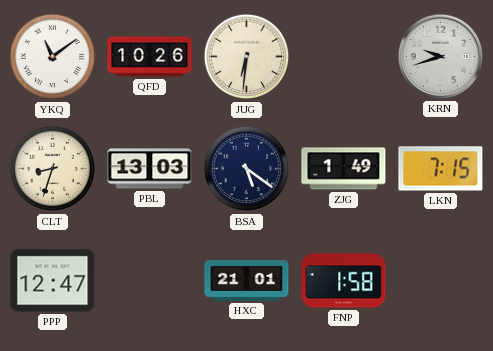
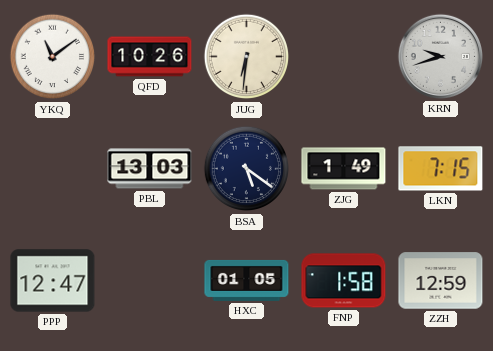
CLT: 8:33 -> none
HXC: 21:01 -> 01:05
ZZH: none -> 12:59
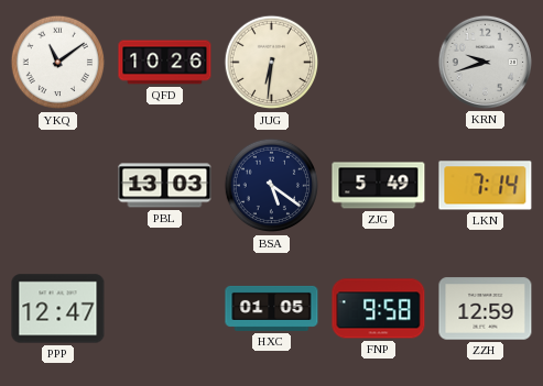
ZJG: 1:49 -> 5:49
LKN: 7:15 -> 7:14
FNP: 1:58 -> 9:58
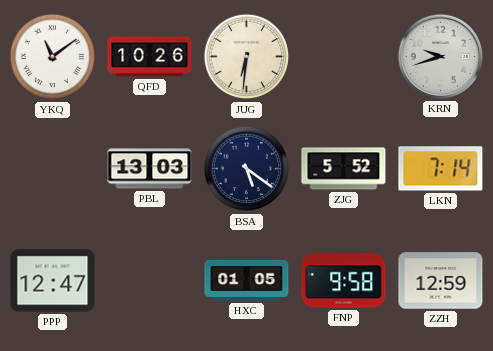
ZJG: 5:49 -> 5:52
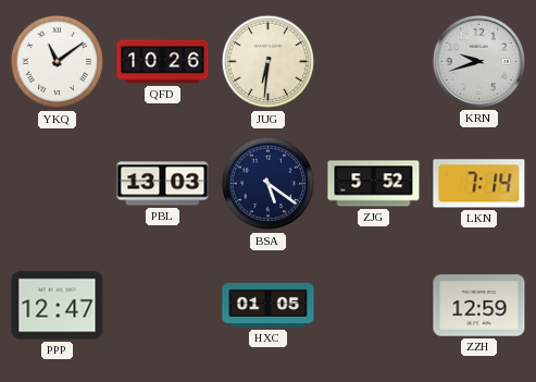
FNP: 9:58 -> none
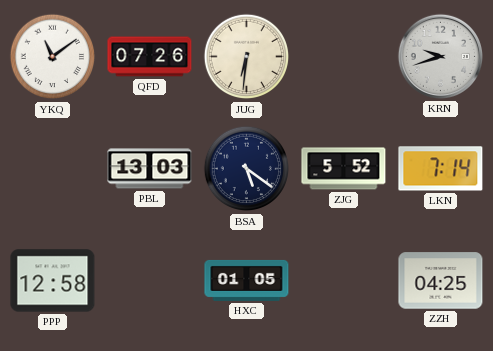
QFD: 10:26 -> 07:26
PPP: 12:47 -> 12:58
ZZH: 12:59 -> 04:25
